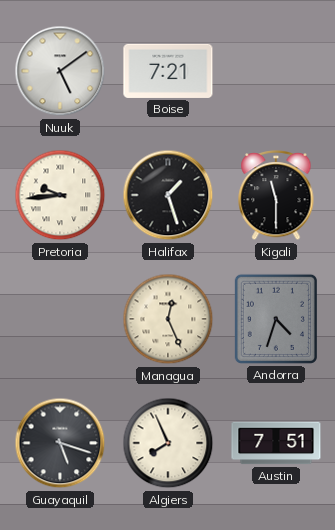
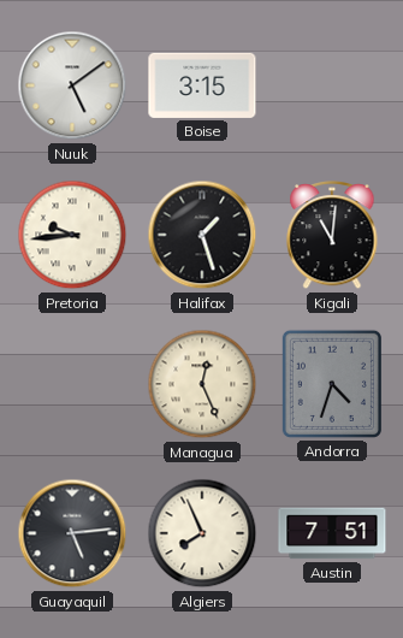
Boise: 7:21 -> 3:15
Kigali: 11:30 -> 11:01
Guayaquil: 5:18 -> 5:14
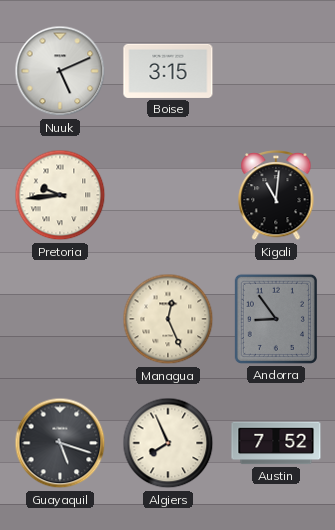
Nuuk: 5:09 -> 5:11
Halifax: 1:27 -> none
Andorra: 4:33 -> 8:54
Guayaquil: 5:14 -> 5:18
Austin: 7:51 -> 7:52
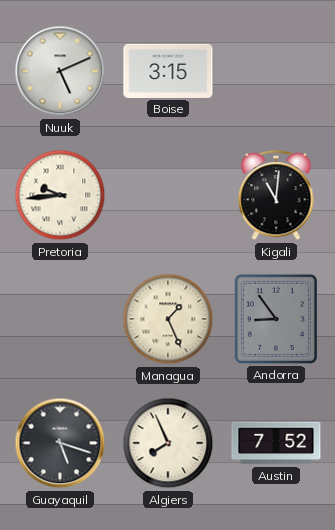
Managua: 12:26 -> 1:26
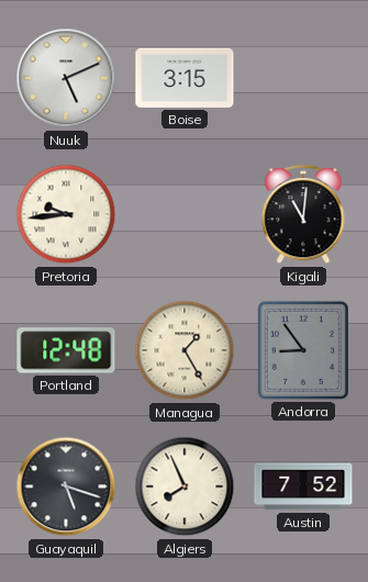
Portland: none -> 12:48
Managua: 1:26 -> 1:25
